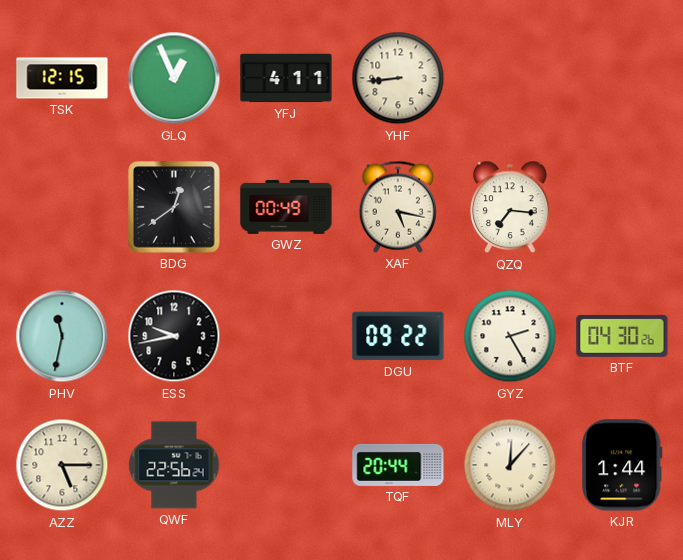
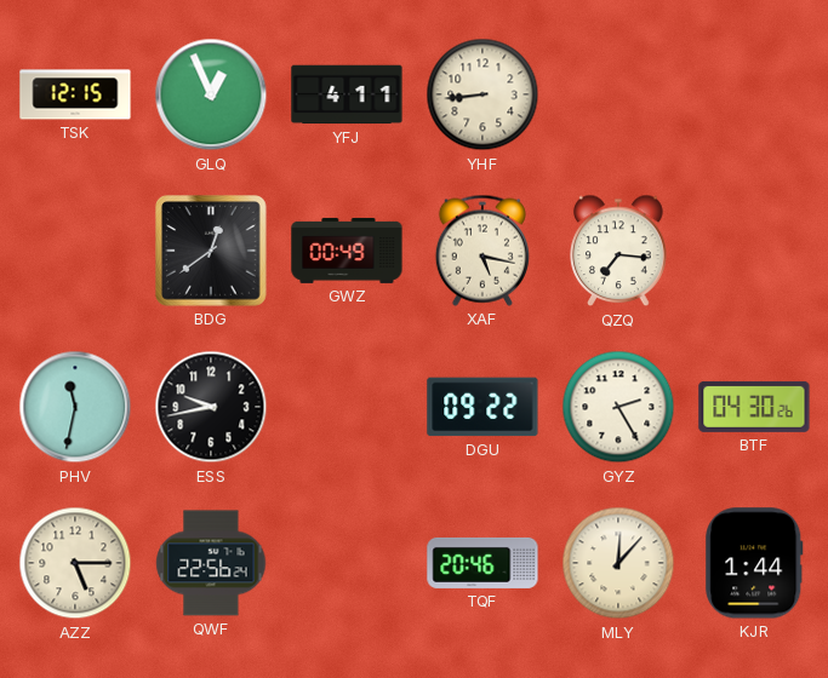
TQF: 20:44 -> 20:46
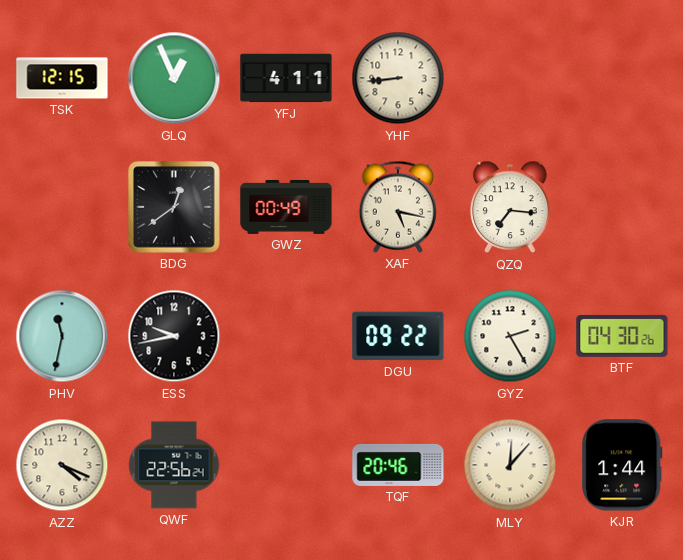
AZZ: 5:15 -> 4:19
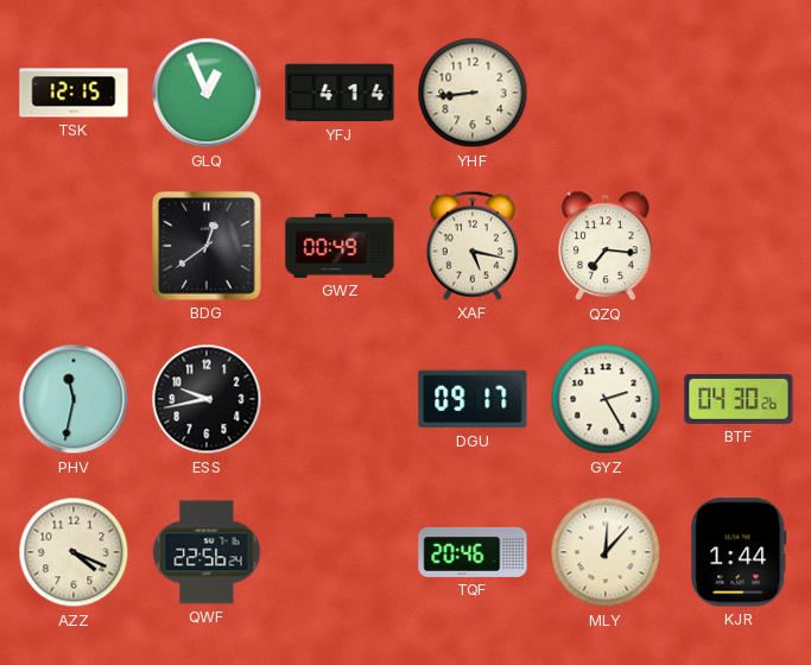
YFJ: 4:11 -> 4:14
DGU: 09:22 -> 09:17
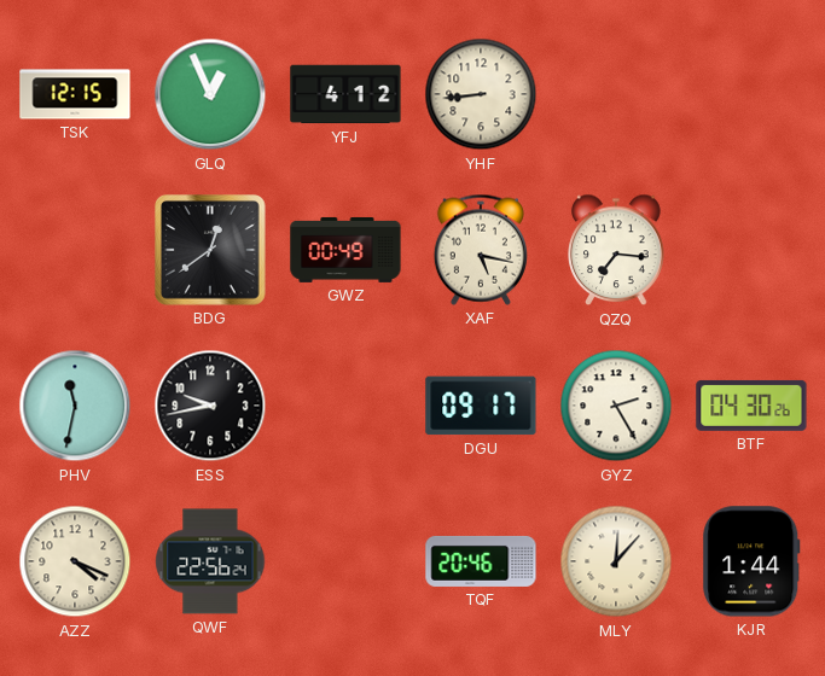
YFJ: 4:14 -> 4:12
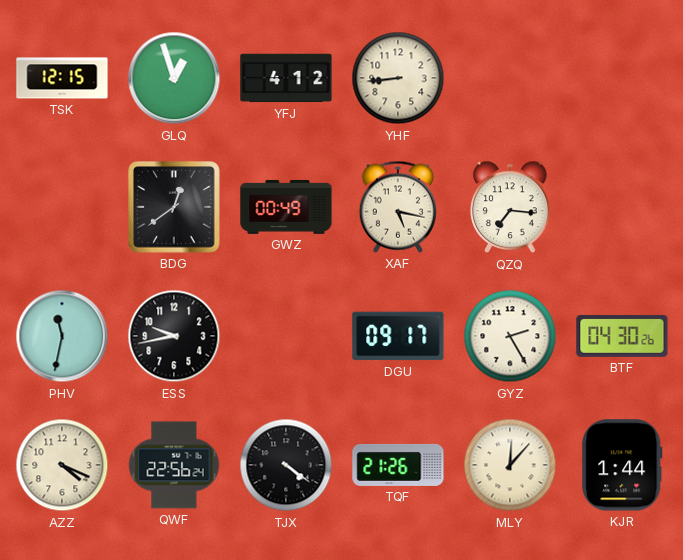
GLQ: 12:56 -> 12:57
TJX: none -> 4:21
TQF: 20:46 -> 21:26
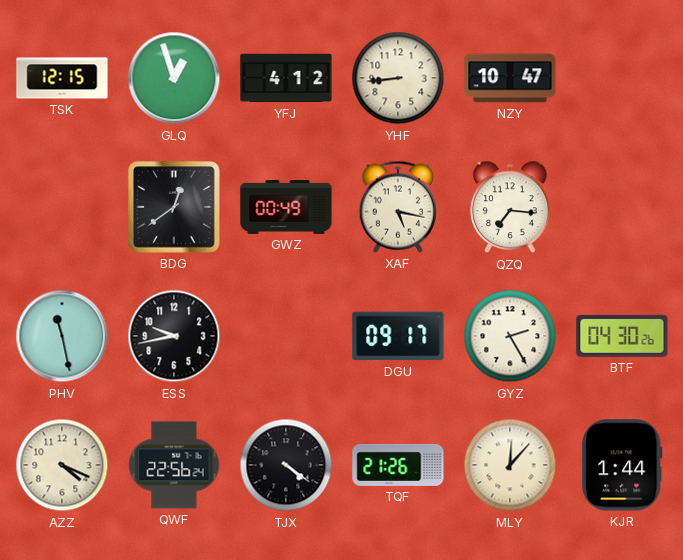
NZY: none -> 10:47
PHV: 11:32 -> 11:28
